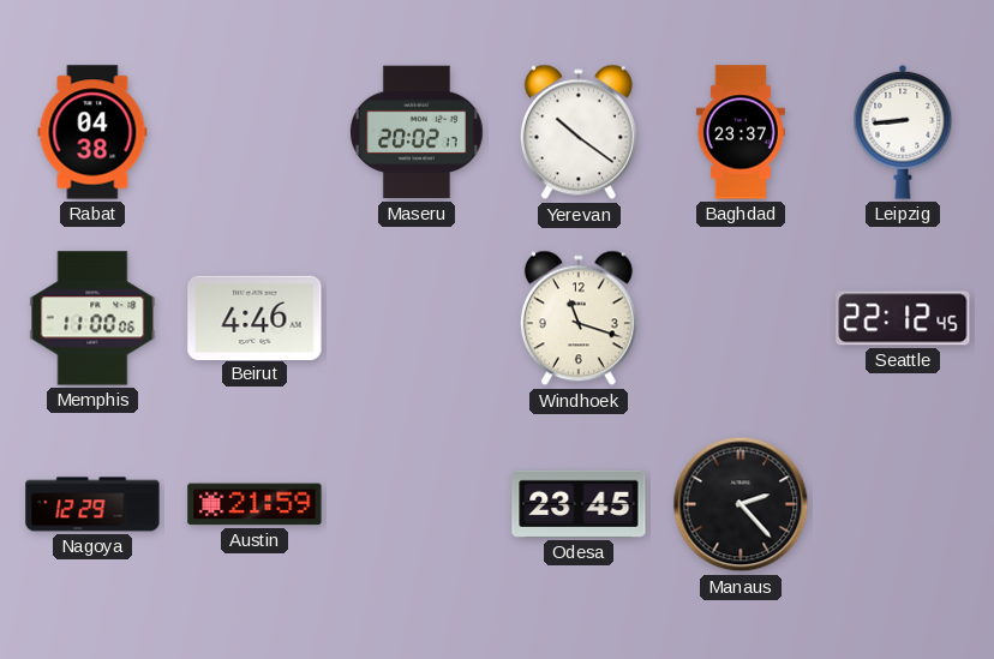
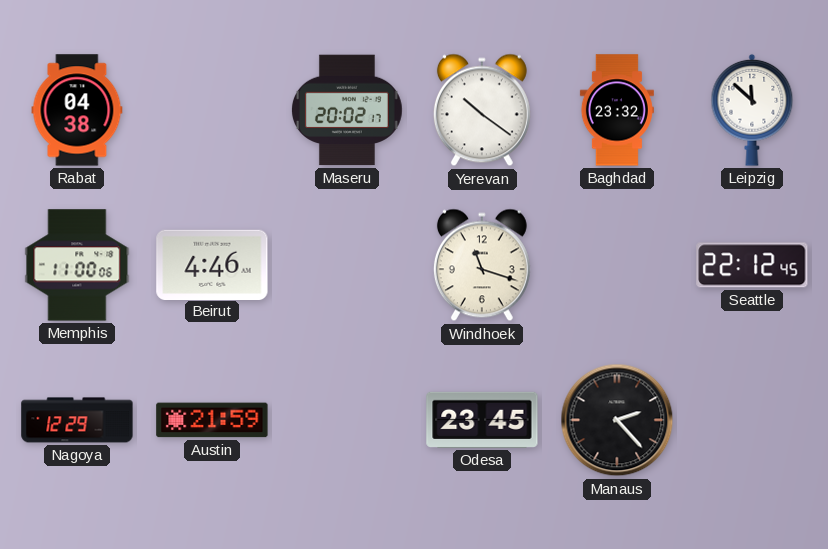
Baghdad: 23:37 -> 23:32
Leipzig: 8:44 -> 11:52
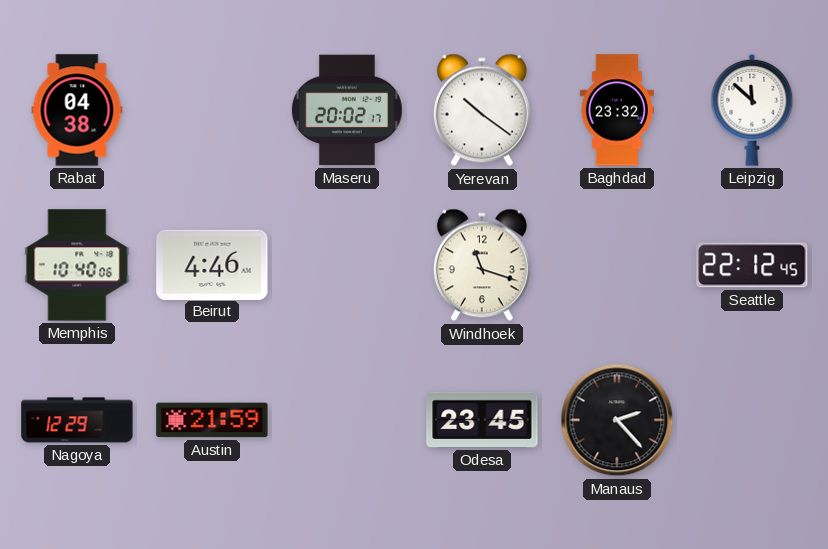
Memphis: 11:00 -> 10:40
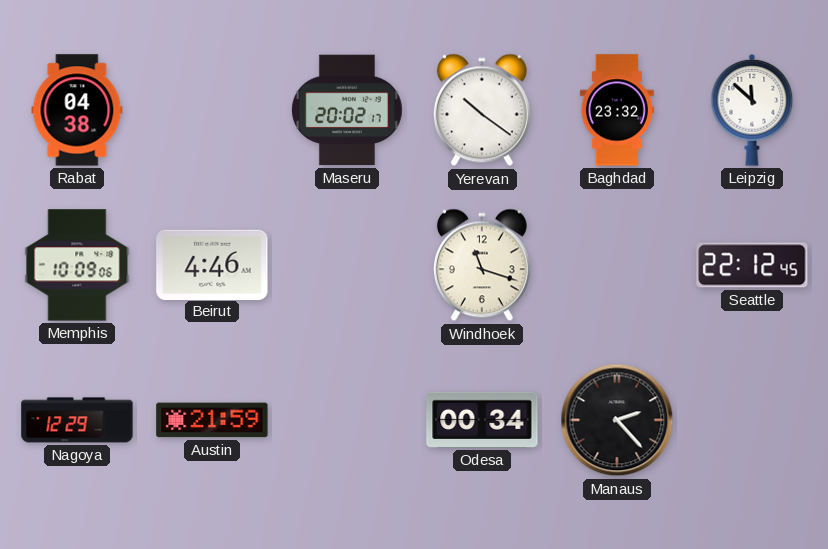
Memphis: 10:40 -> 10:09
Odesa: 23:45 -> 00:34
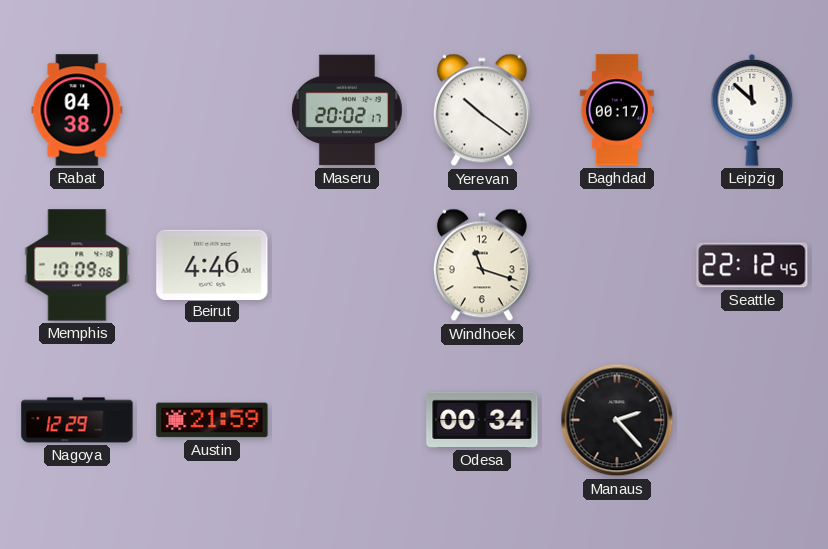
Baghdad: 23:32 -> 00:17
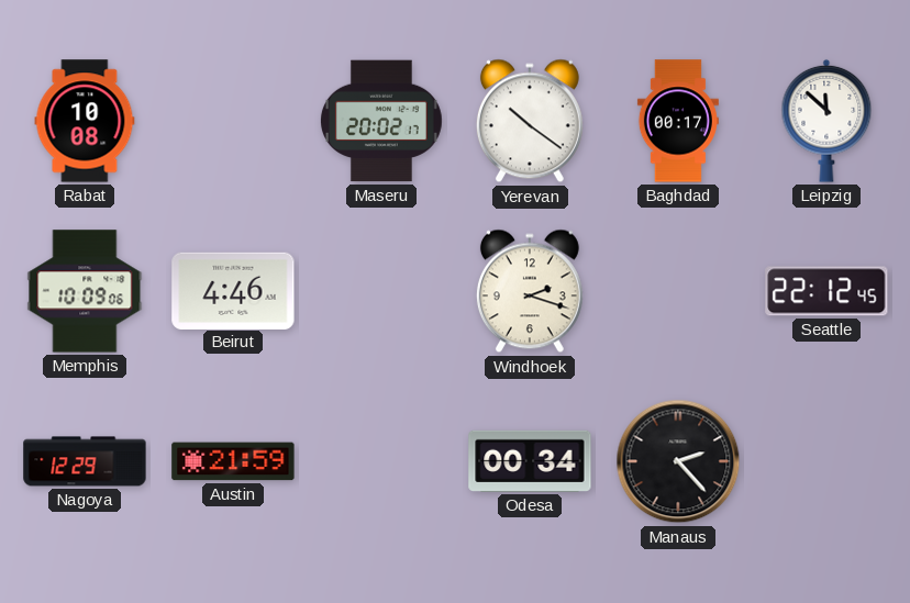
Rabat: 04:38 -> 10:08
Windhoek: 11:18 -> 2:18
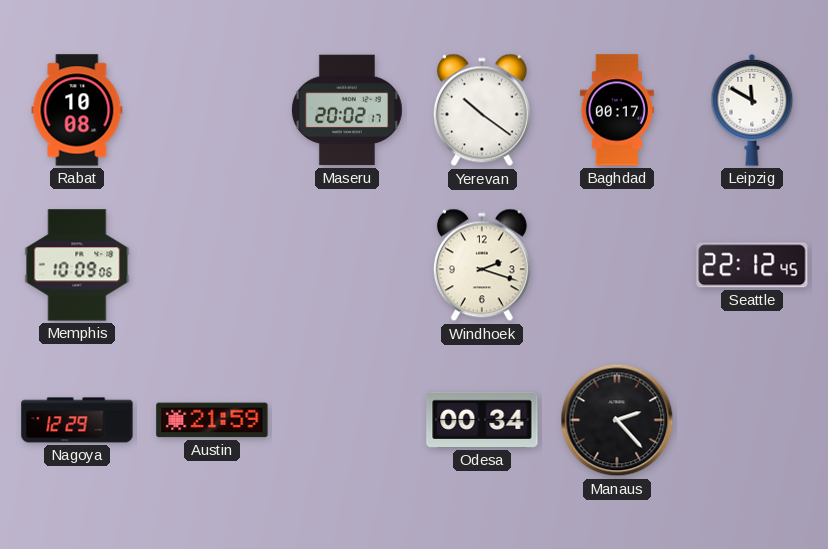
Leipzig: 11:52 -> 11:50
Beirut: 4:46 -> none
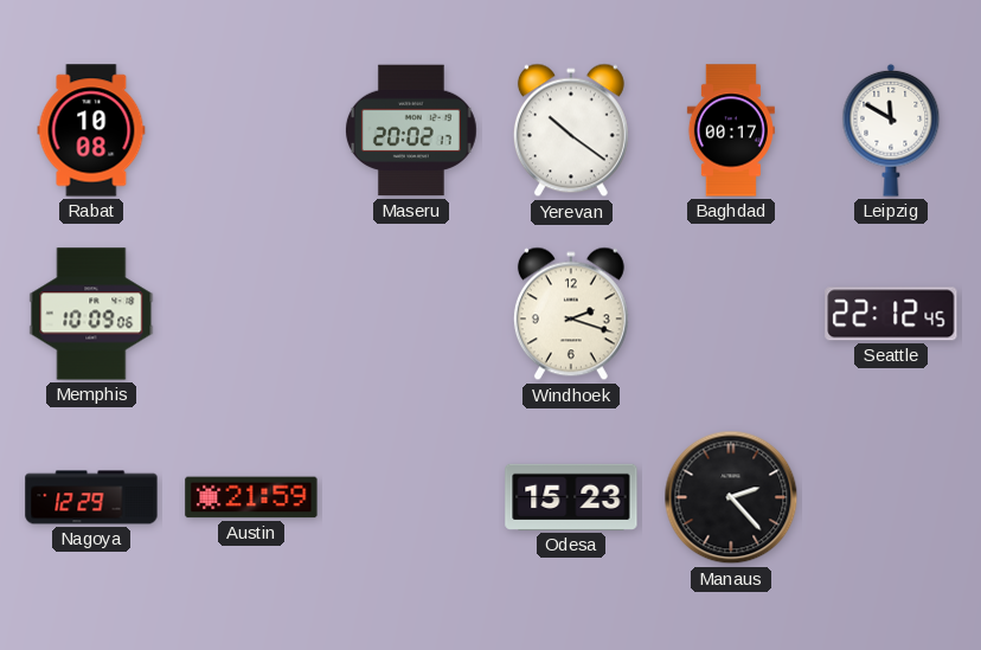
Odesa: 00:34 -> 15:23
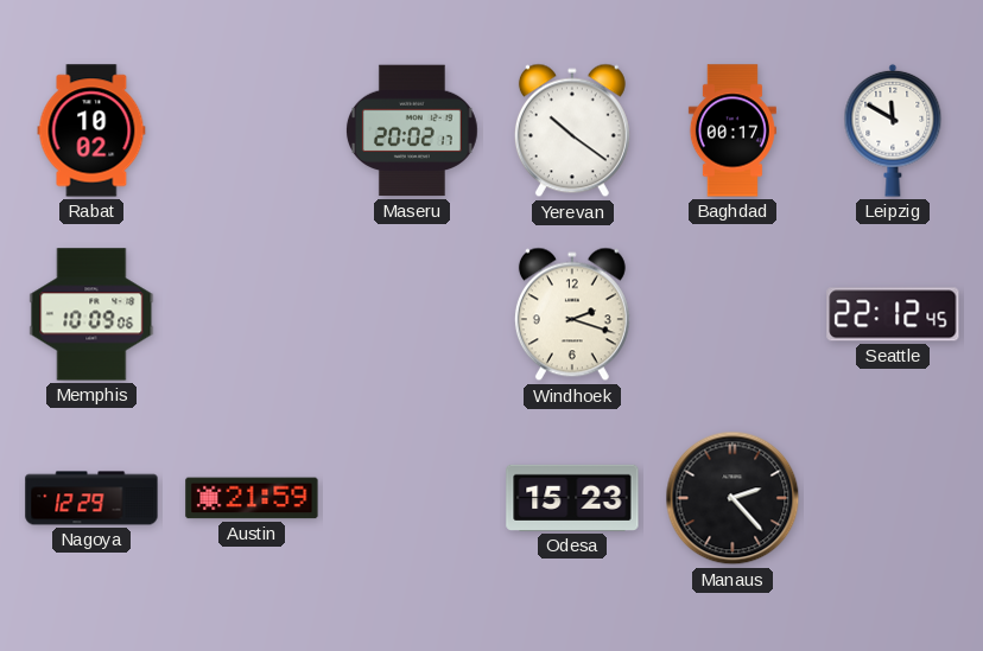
Rabat: 10:08 -> 10:02
